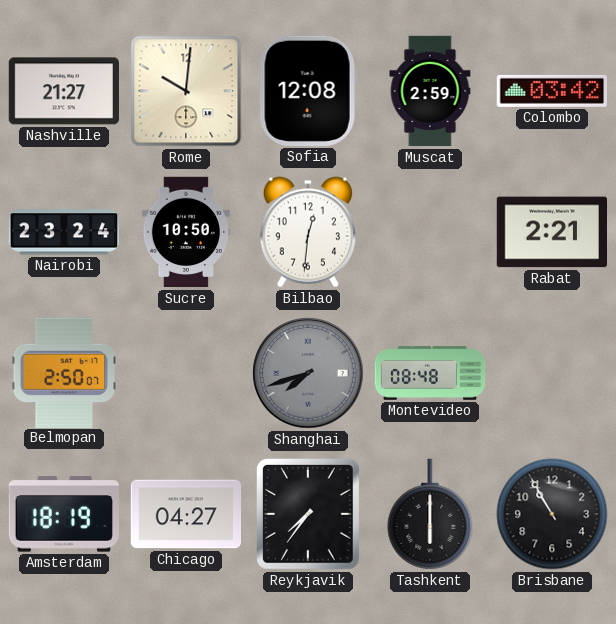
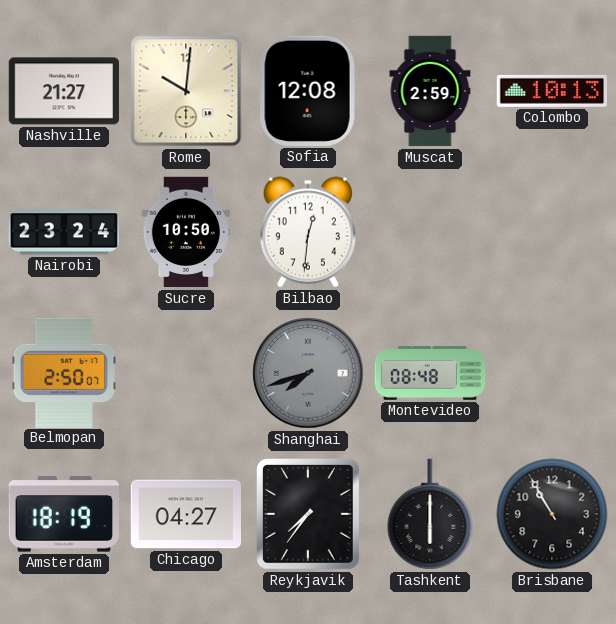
Colombo: 03:42 -> 10:13
Rabat: 2:21 -> none
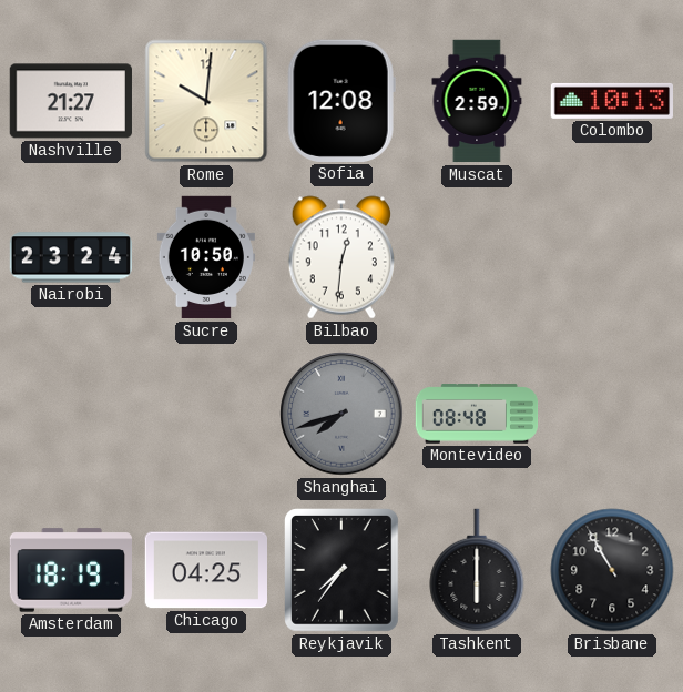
Belmopan: 2:50 -> none
Chicago: 04:27 -> 04:25
